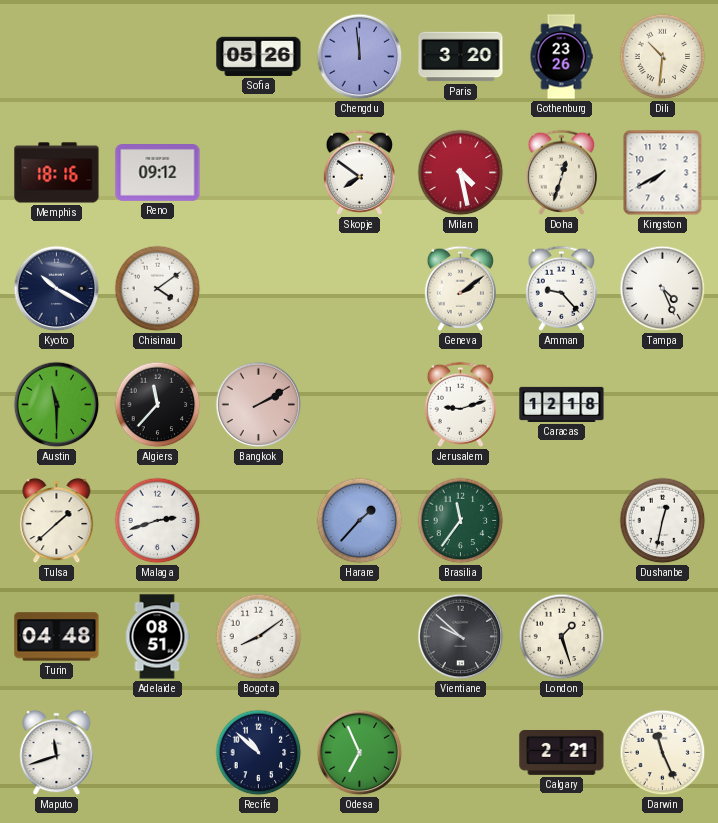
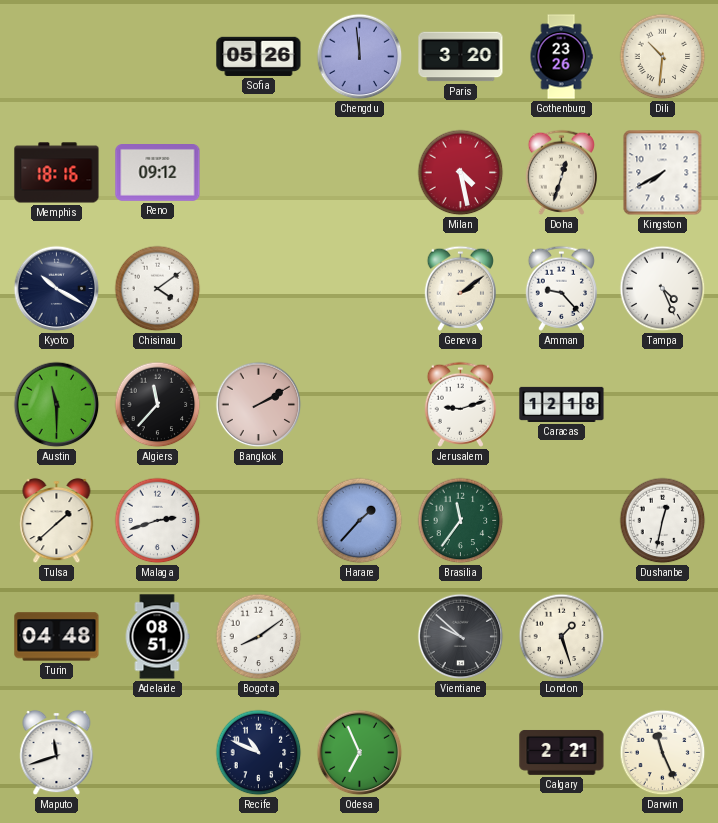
Skopje: 7:51 -> none
Recife: 10:52 -> 10:49
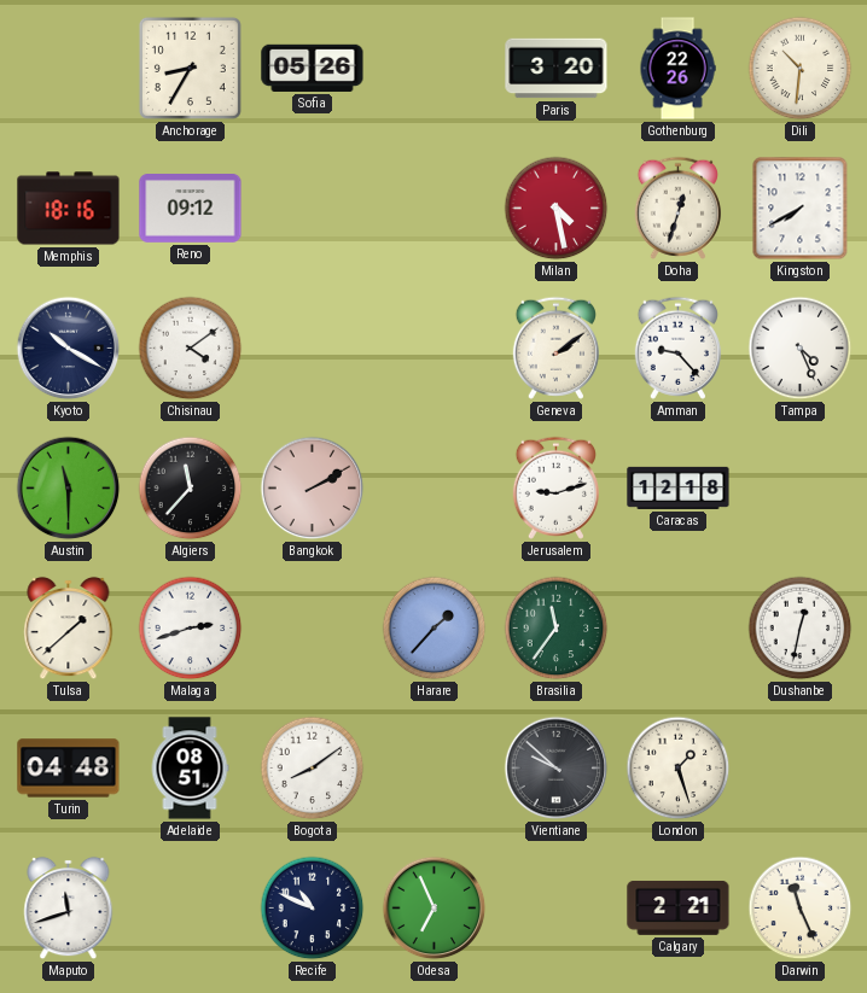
Anchorage: none -> 8:35
Chengdu: 11:59 -> none
Gothenburg: 23:26 -> 22:26
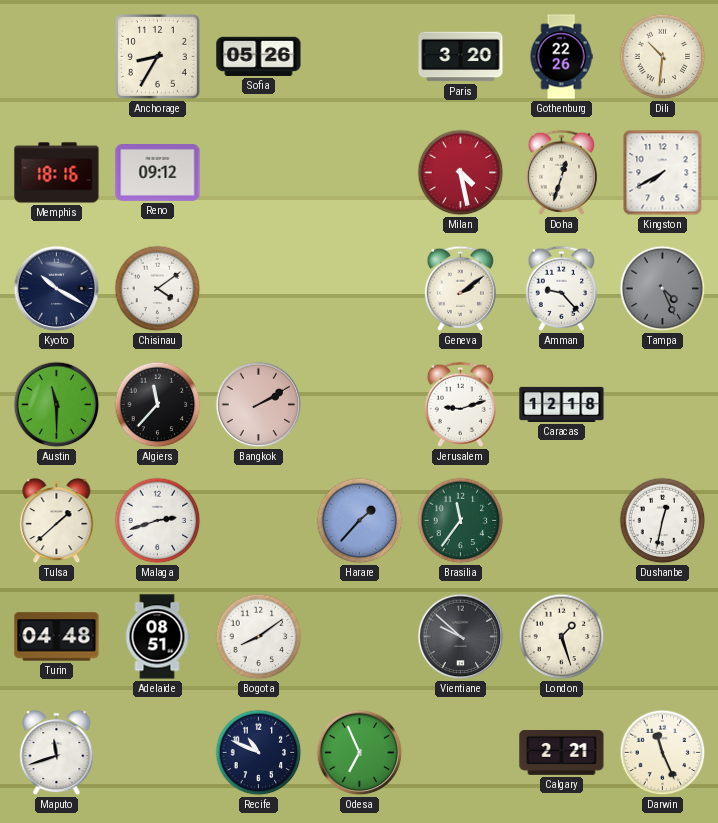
Tampa dial: white -> grey
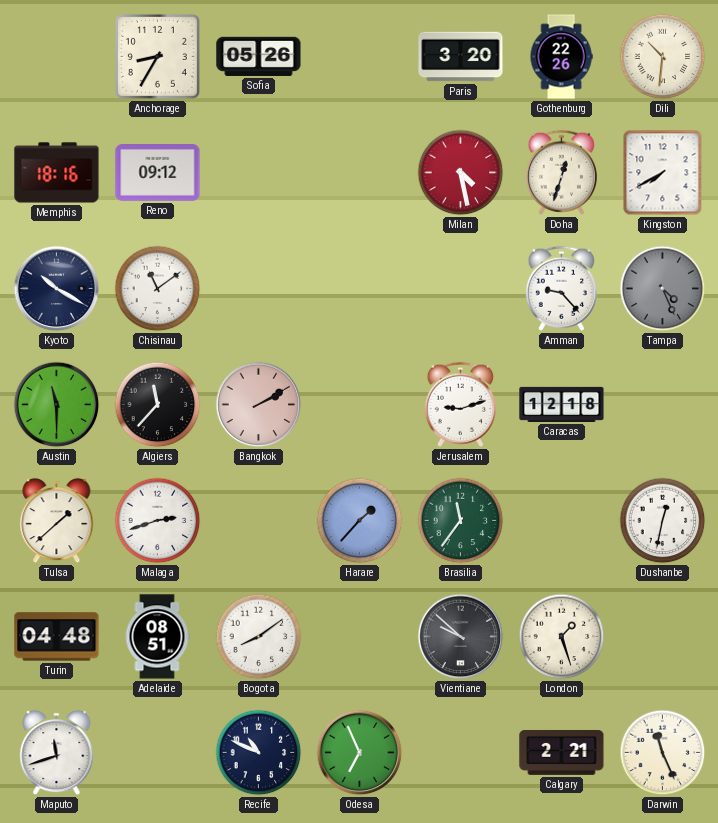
Chisinau: 4:09 -> 11:09
Geneva: 2:09 -> none
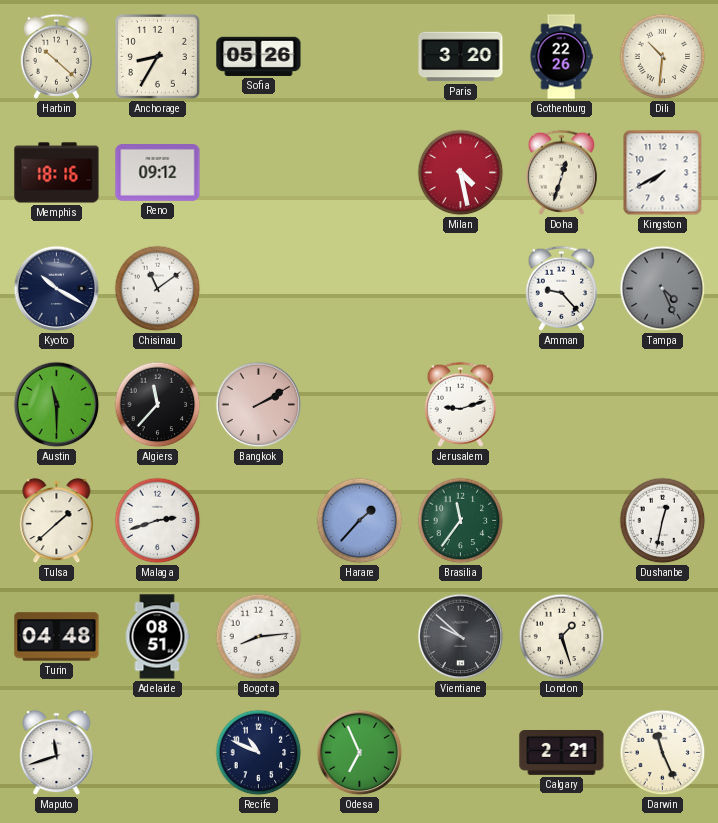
Harbin: none -> 10:22
Caracas: 12:18 -> none
Bogota: 8:09 -> 8:14
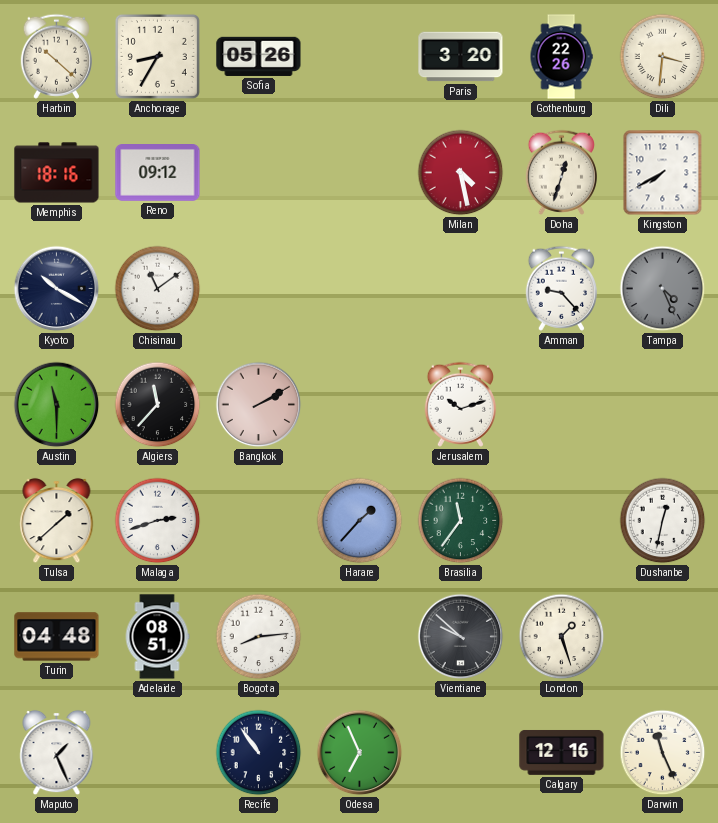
Dili: 10:31 -> 3:31
Jerusalem: 9:12 -> 10:12
Maputo: 11:42 -> 1:26
Recife: 10:49 -> 10:54
Calgary: 2:21 -> 12:16
